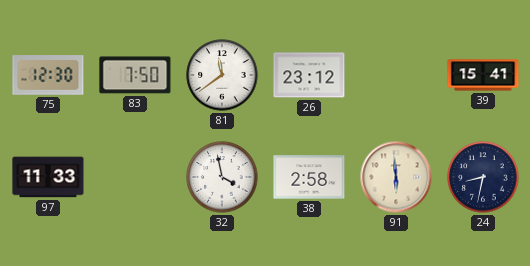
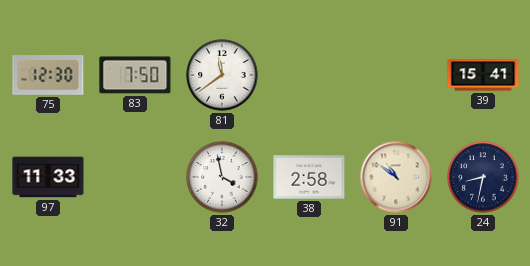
26: 23:12 -> none
91: 5:59 -> 10:51
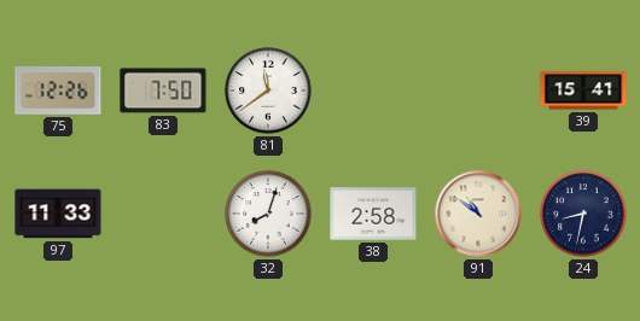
75: 12:30 -> 12:26
32: 3:58 -> 8:03
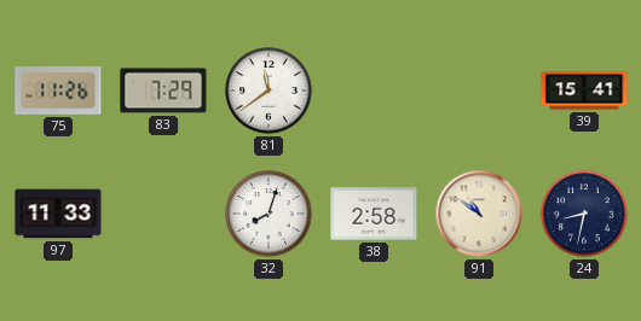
75: 12:26 -> 11:26
83: 7:50 -> 7:29
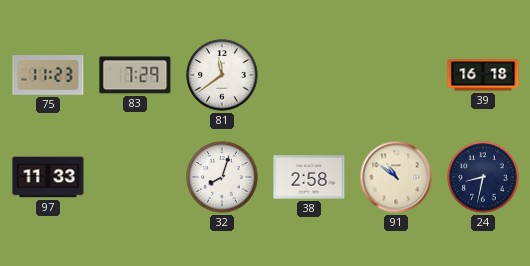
75: 11:26 -> 11:23
39: 15:41 -> 16:18
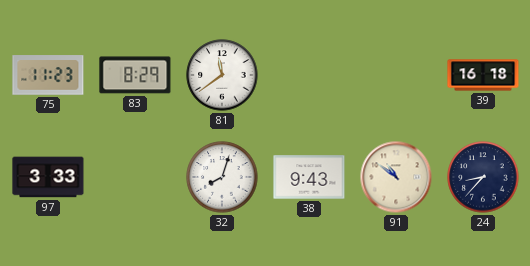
83: 7:29 -> 8:29
97: 11:33 -> 3:33
38: 2:58 -> 9:43
24: 8:32 -> 8:37
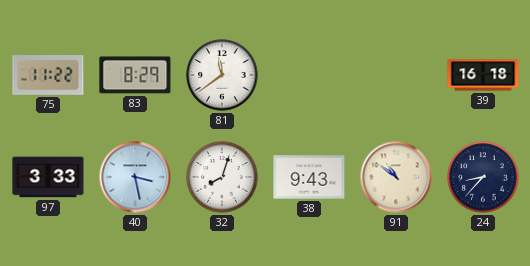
75: 11:23 -> 11:22
40: none -> 3:28
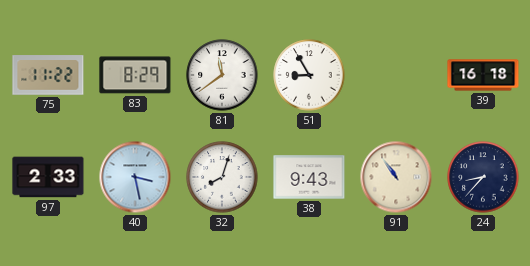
51: none -> 8:55
97: 3:33 -> 2:33
91: 10:51 -> 10:54
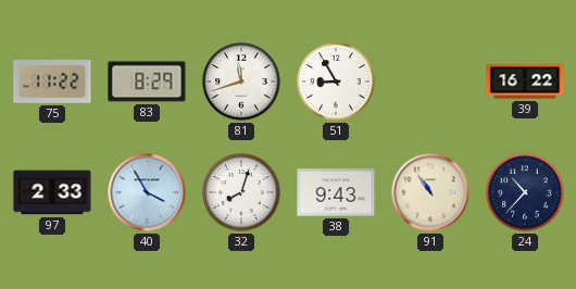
81: 11:39 -> 11:42
39: 16:18 -> 16:22
40: 3:28 -> 3:55
24: 8:37 -> 10:37
